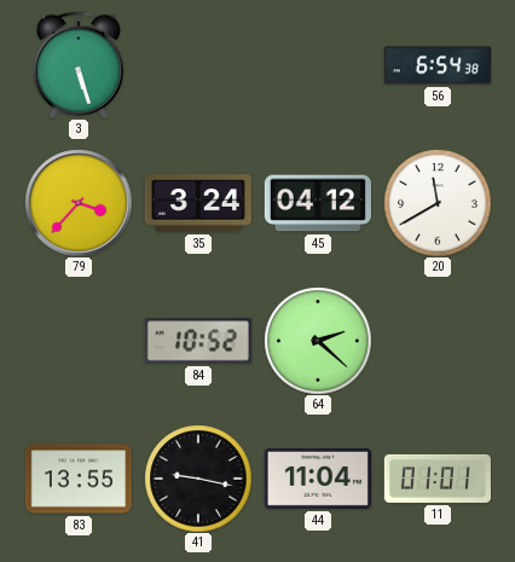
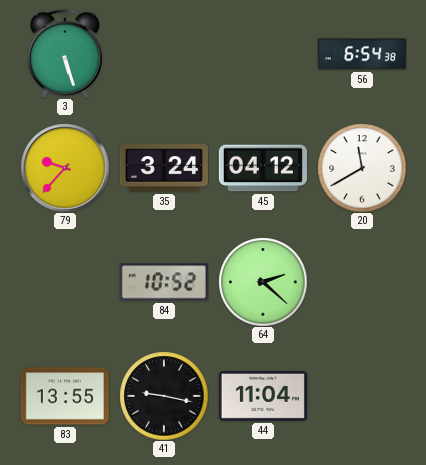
79: 3:37 -> 9:37
11: 01:01 -> none
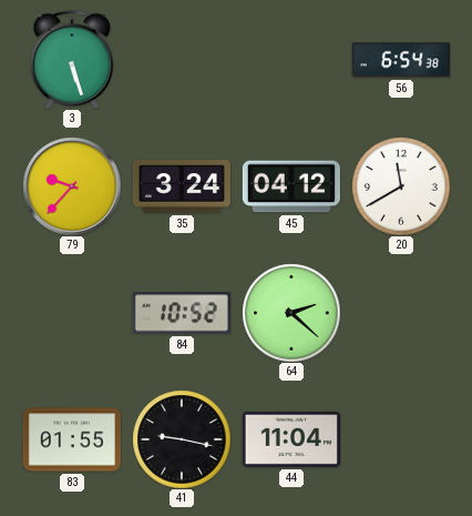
83: 13:55 -> 01:55
